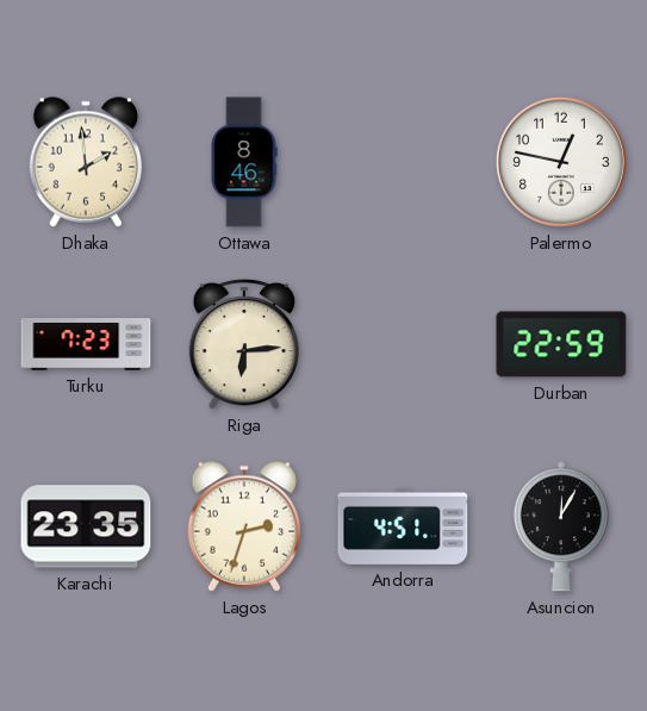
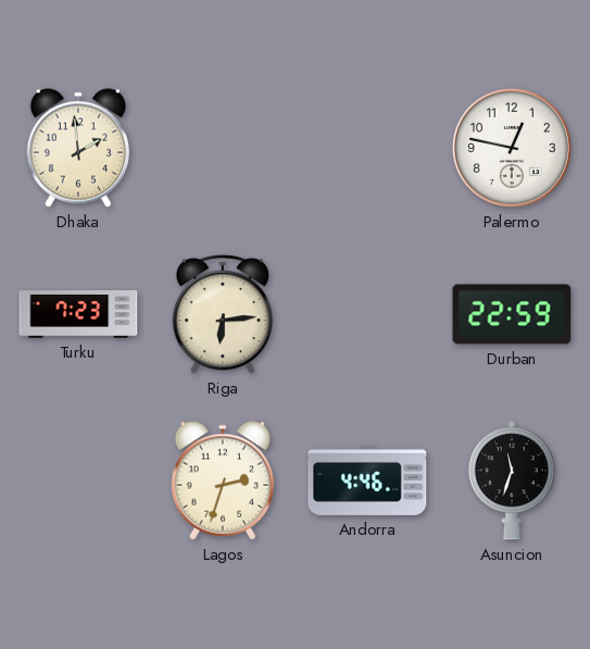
Ottawa: 8:46 -> none
Karachi: 23:35 -> none
Andorra: 4:51 -> 4:46
Asuncion: 12:05 -> 11:33
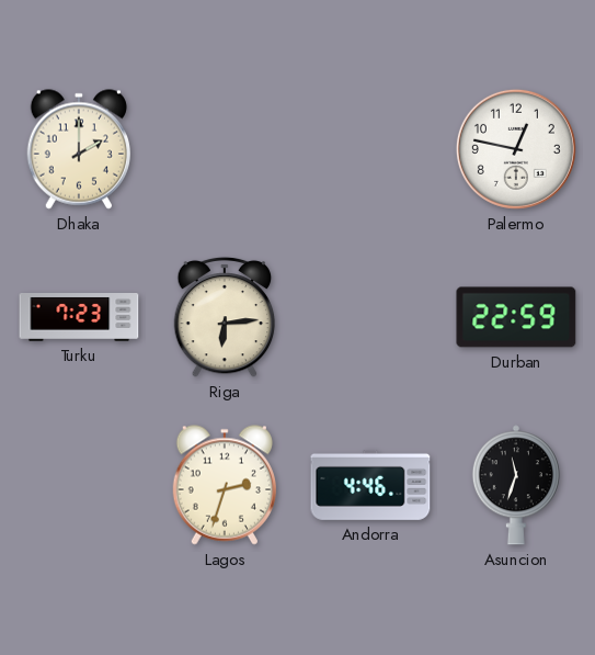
Dhaka: 1:59 -> 2:00
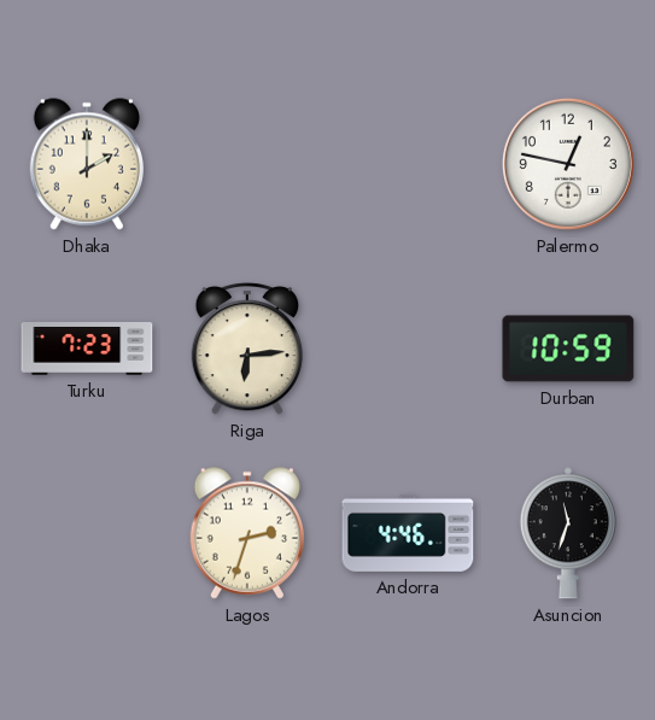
Durban: 22:59 -> 10:59
